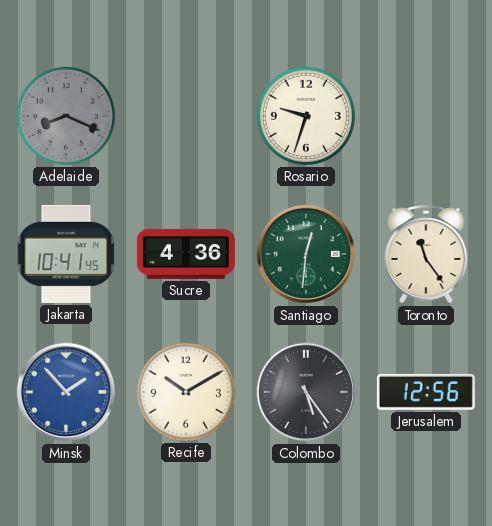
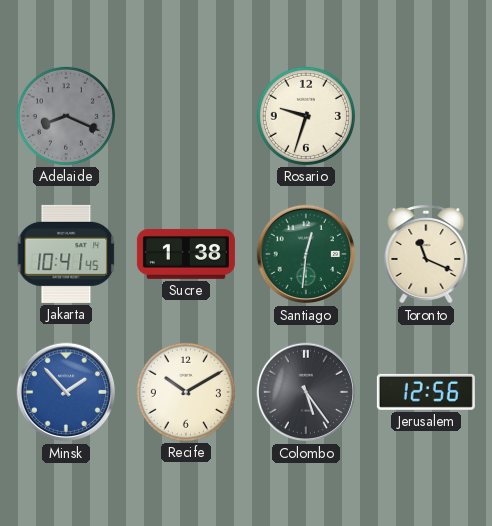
Sucre: 4:36 -> 1:38
Toronto: 11:24 -> 11:19
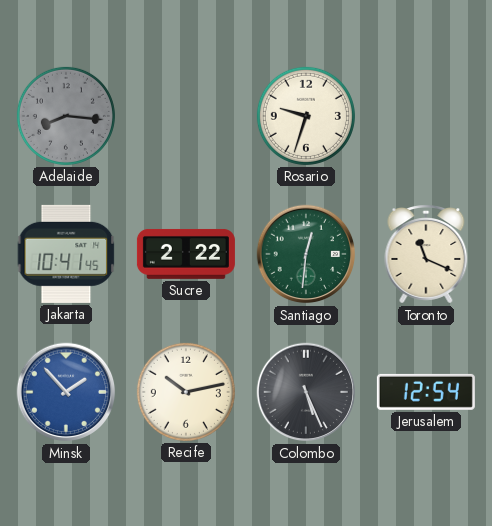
Adelaide: 8:19 -> 8:16
Sucre: 1:38 -> 2:22
Recife: 10:10 -> 10:13
Colombo: 5:24 -> 5:26
Jerusalem: 12:56 -> 12:54
